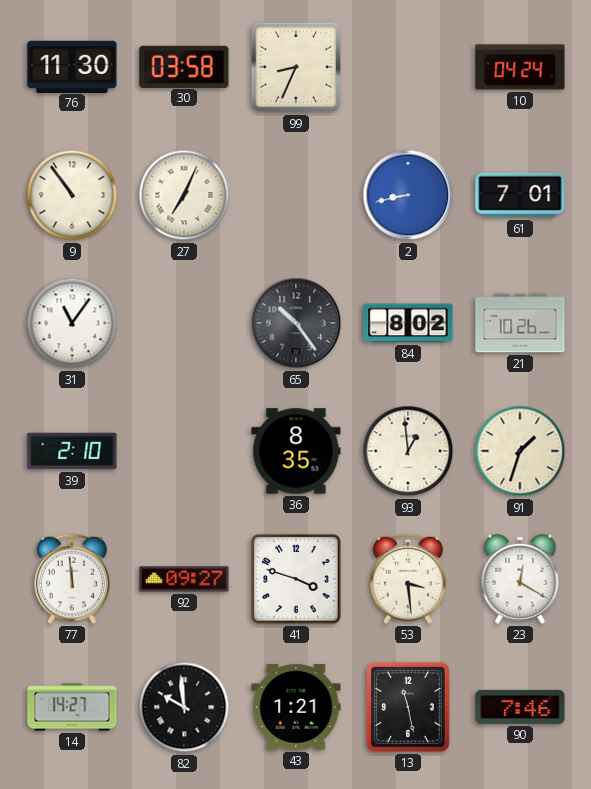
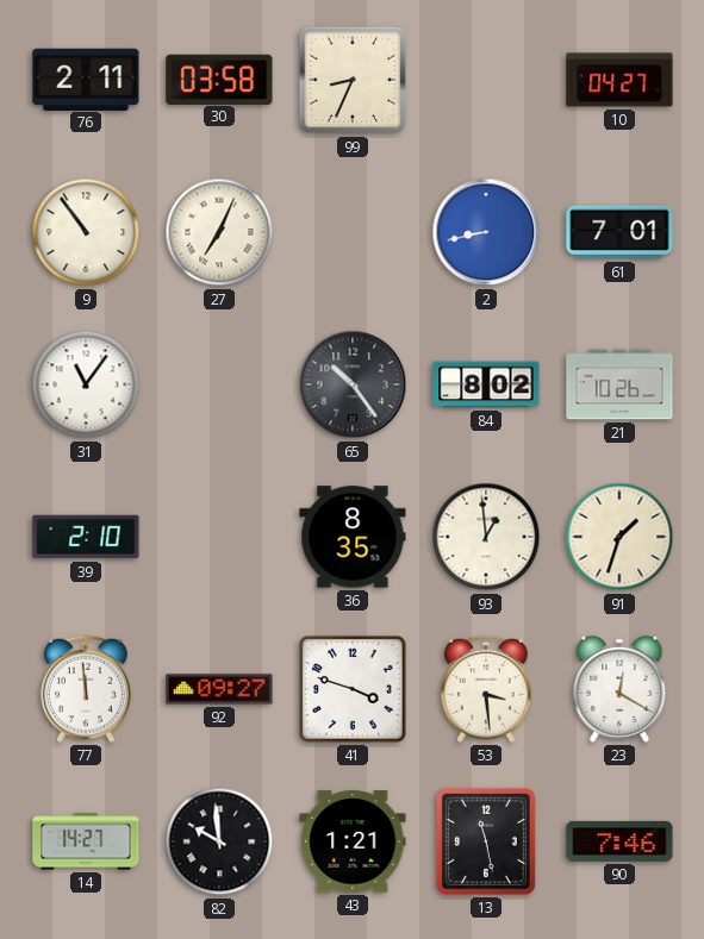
76: 11:30 -> 2:11
10: 04:24 -> 04:27
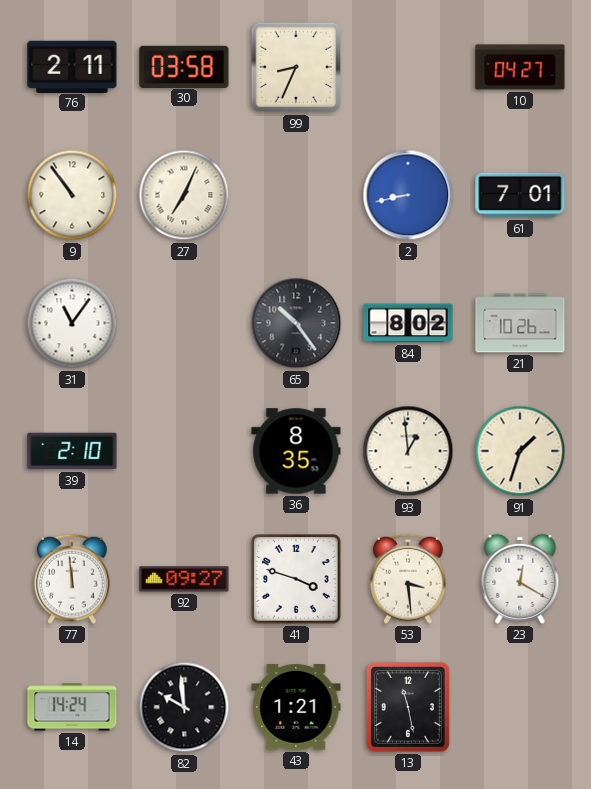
14: 14:27 -> 14:24
90: 7:46 -> none
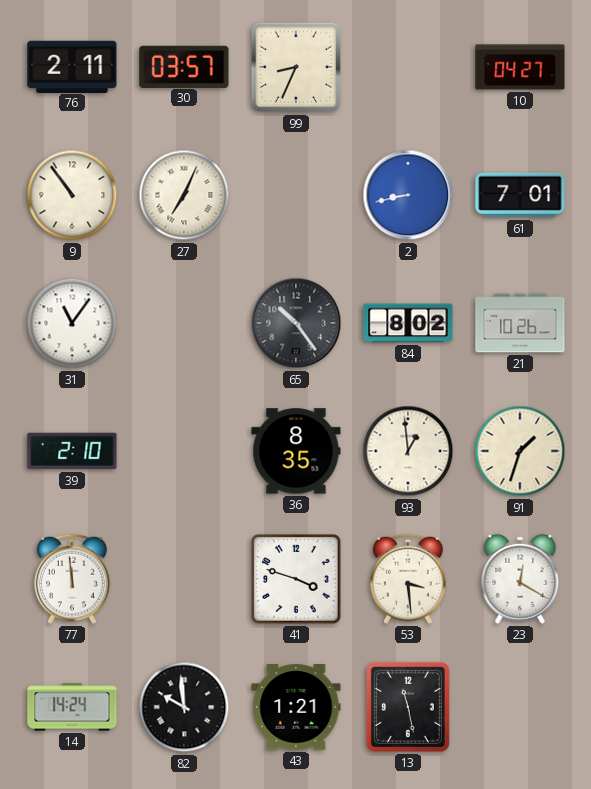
30: 03:58 -> 03:57
92: 09:27 -> none
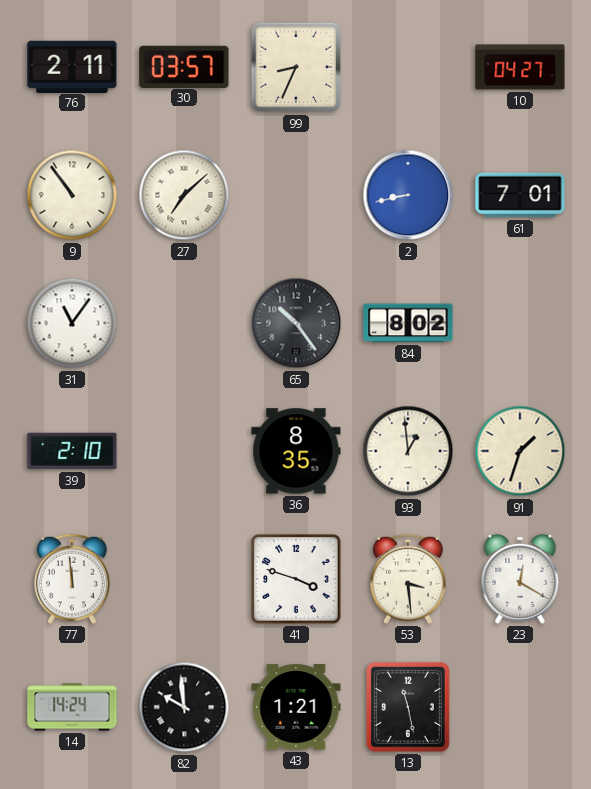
27: 7:04 -> 7:08
21: 10:26 -> none
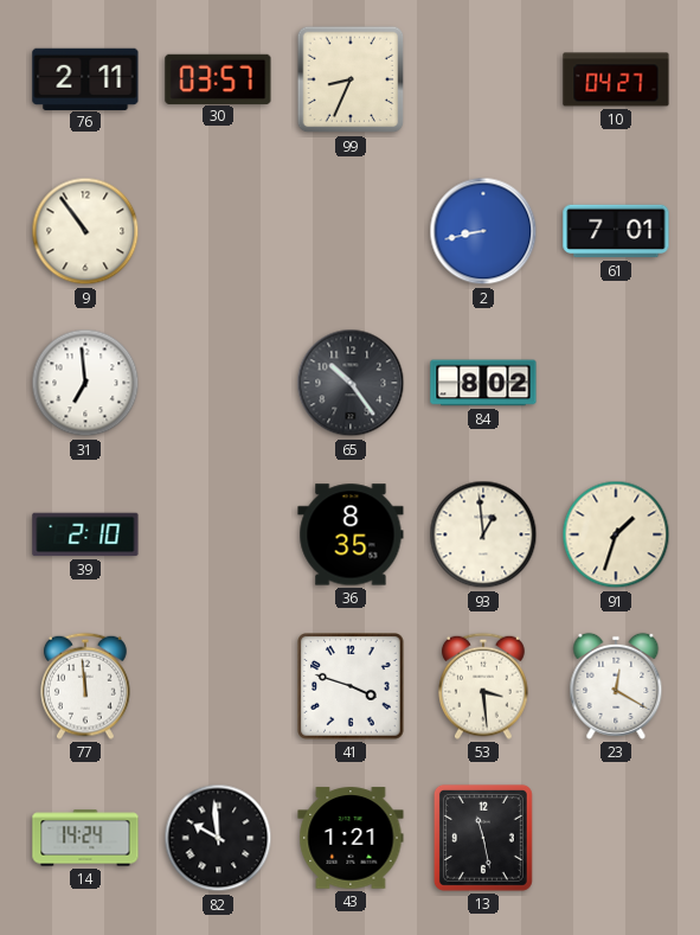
27: 7:08 -> none
31: 11:06 -> 6:59
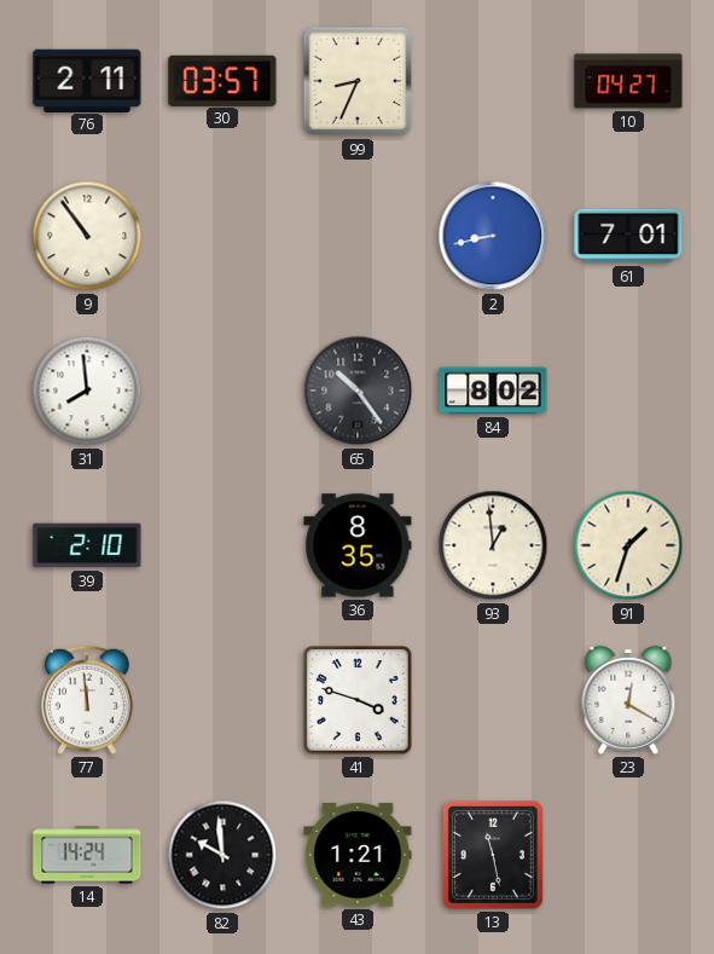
31: 6:59 -> 7:59
53: 3:29 -> none
